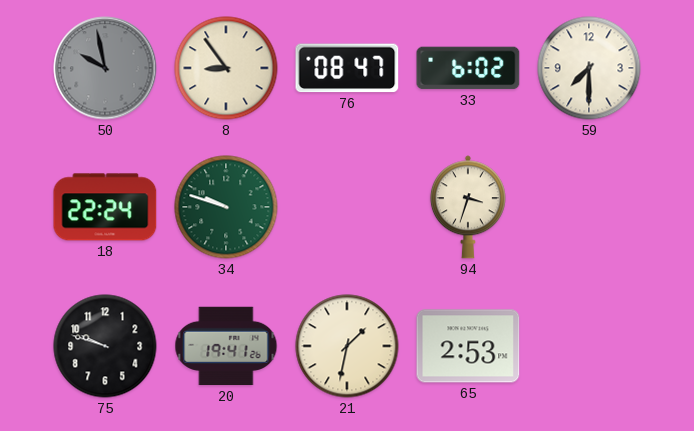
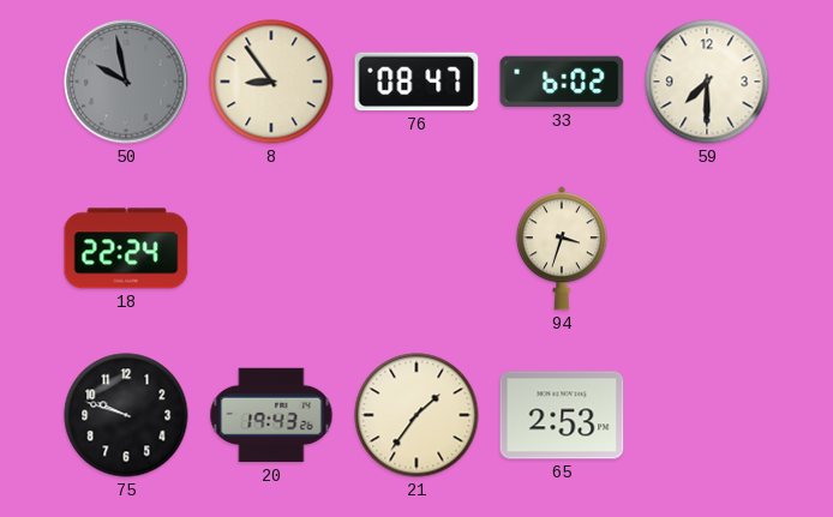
34: 9:48 -> none
20: 19:41 -> 19:43
21: 1:32 -> 1:36
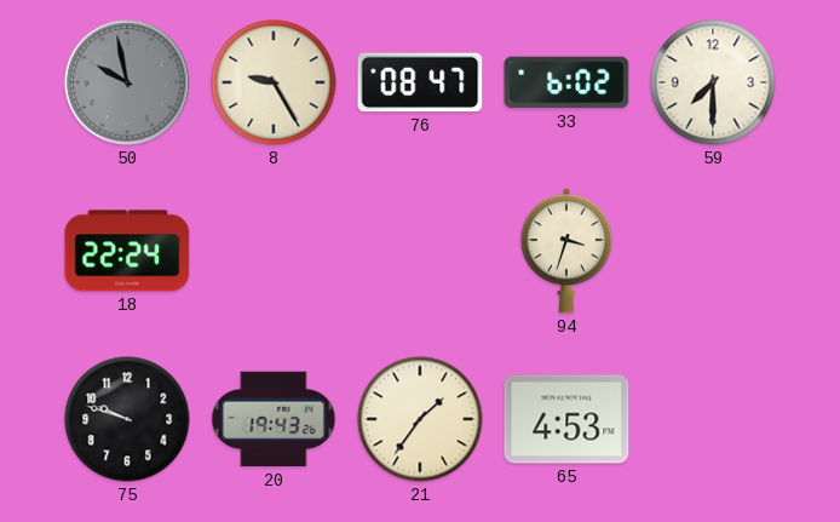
8: 8:54 -> 9:25
65: 2:53 -> 4:53
